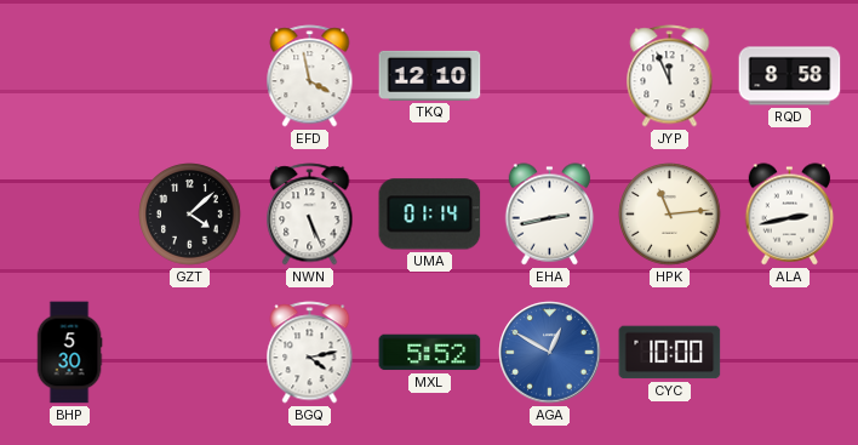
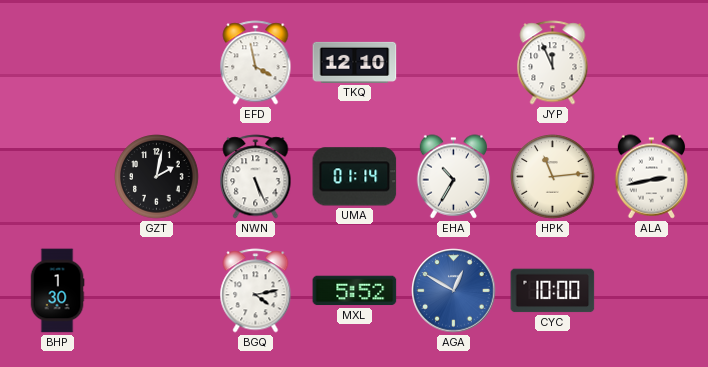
RQD: 8:58 -> none
GZT: 4:08 -> 2:02
EHA: 2:43 -> 10:35
BHP: 5:30 -> 1:30
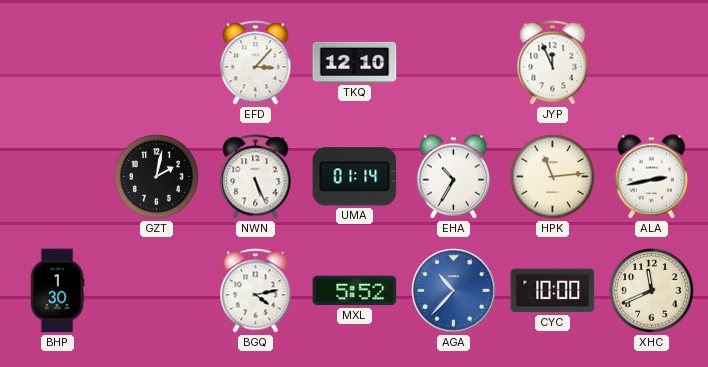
EFD: 3:58 -> 3:07
AGA: 12:50 -> 10:37
XHC: none -> 11:41
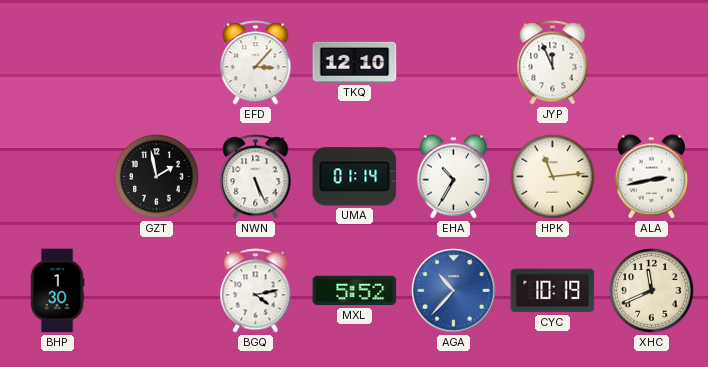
GZT: 2:02 -> 1:58
CYC: 10:00 -> 10:19
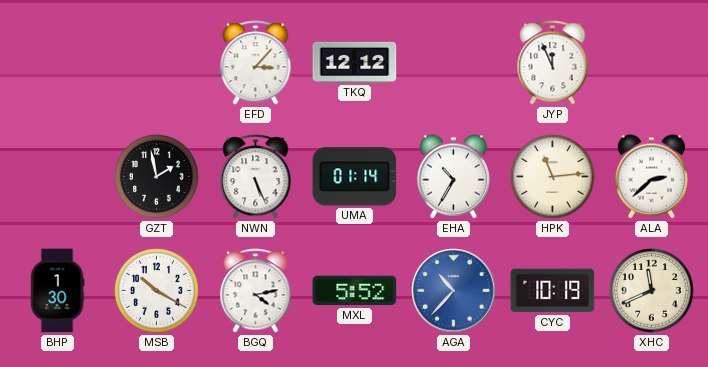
TKQ: 12:10 -> 12:12
ALA: 2:43 -> 2:38
MSB: none -> 10:20
